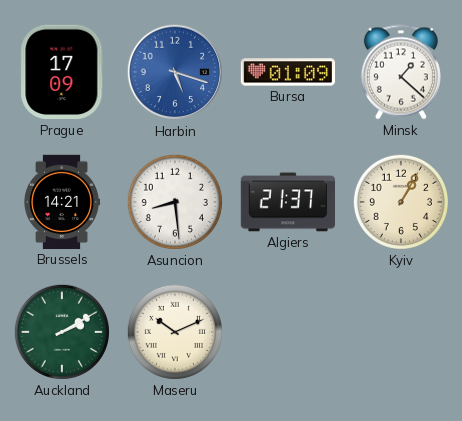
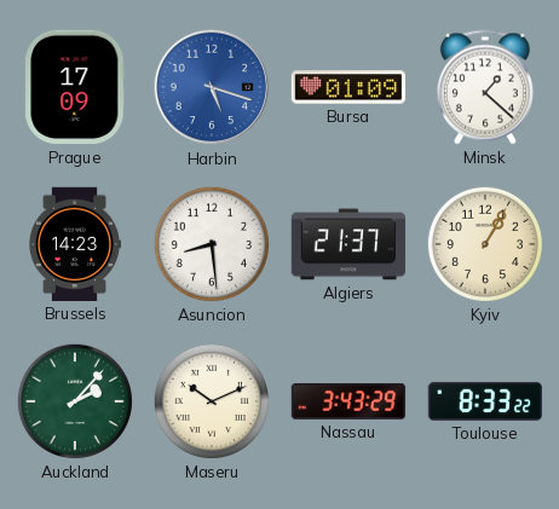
Brussels: 14:21 -> 14:23
Auckland: 2:10 -> 2:07
Nassau: none -> 3:43
Toulouse: none -> 8:33
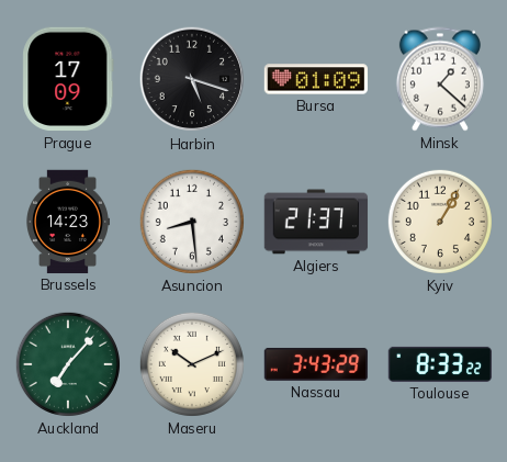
Harbin dial: blue -> black
Auckland: 2:07 -> 7:07
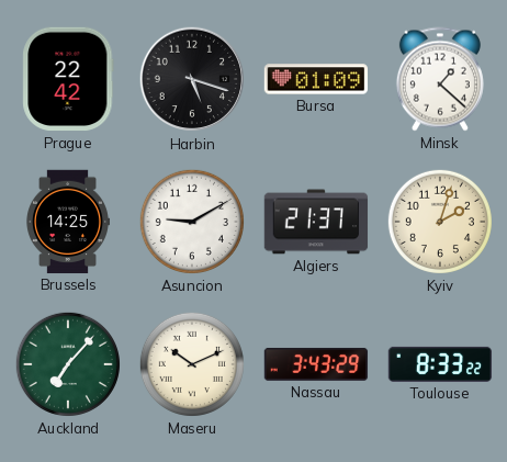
Prague: 17:09 -> 22:42
Brussels: 14:23 -> 14:25
Asuncion: 8:29 -> 9:10
Kyiv: 1:05 -> 2:03
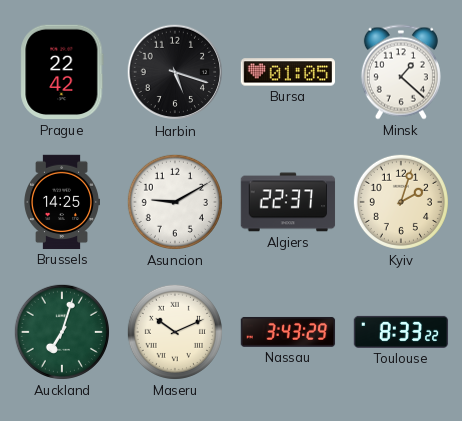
Bursa: 01:09 -> 01:05
Algiers: 21:37 -> 22:37
Auckland: 7:07 -> 7:03
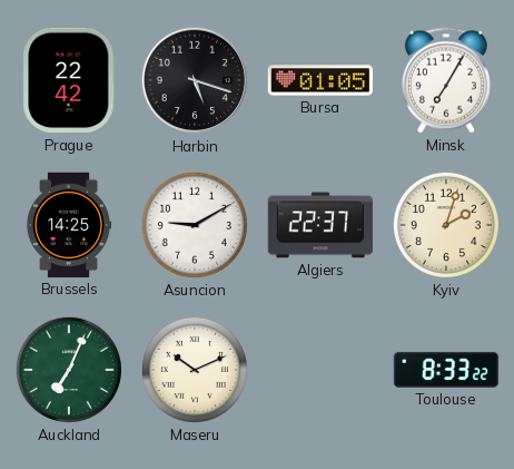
Minsk: 1:22 -> 7:05
Auckland: 7:03 -> 7:04
Nassau: 3:43 -> none
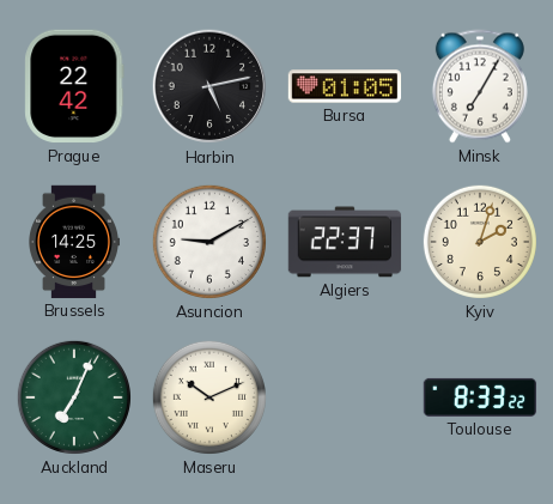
Harbin: 5:18 -> 5:13
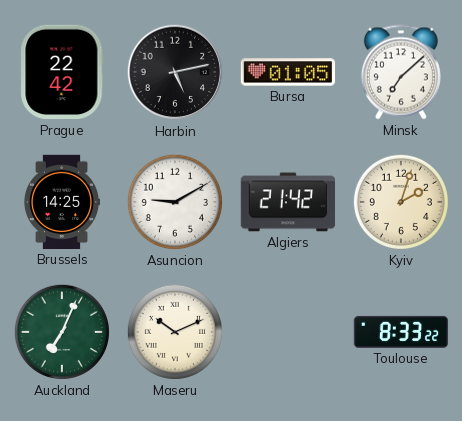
Minsk: 7:05 -> 7:08
Algiers: 22:37 -> 21:42
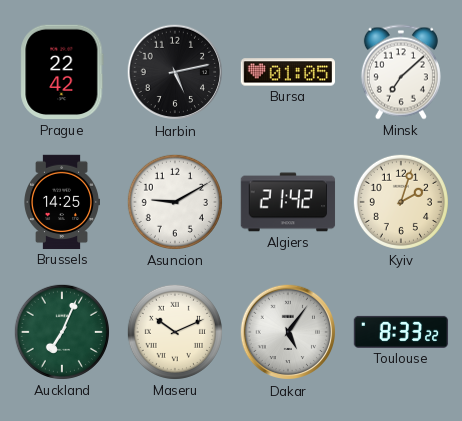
Dakar: none -> 5:06
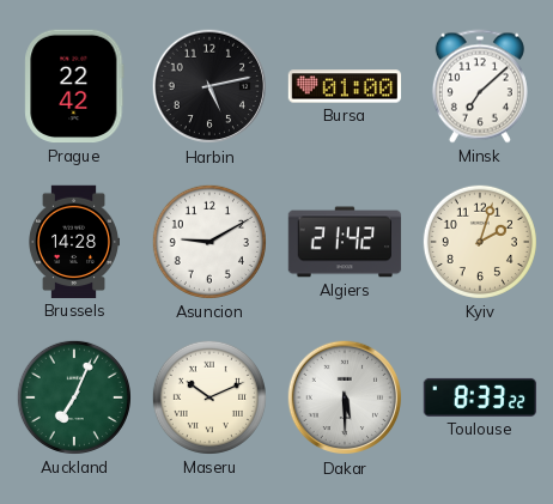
Bursa: 01:05 -> 01:00
Brussels: 14:25 -> 14:28
Dakar: 5:06 -> 5:30
